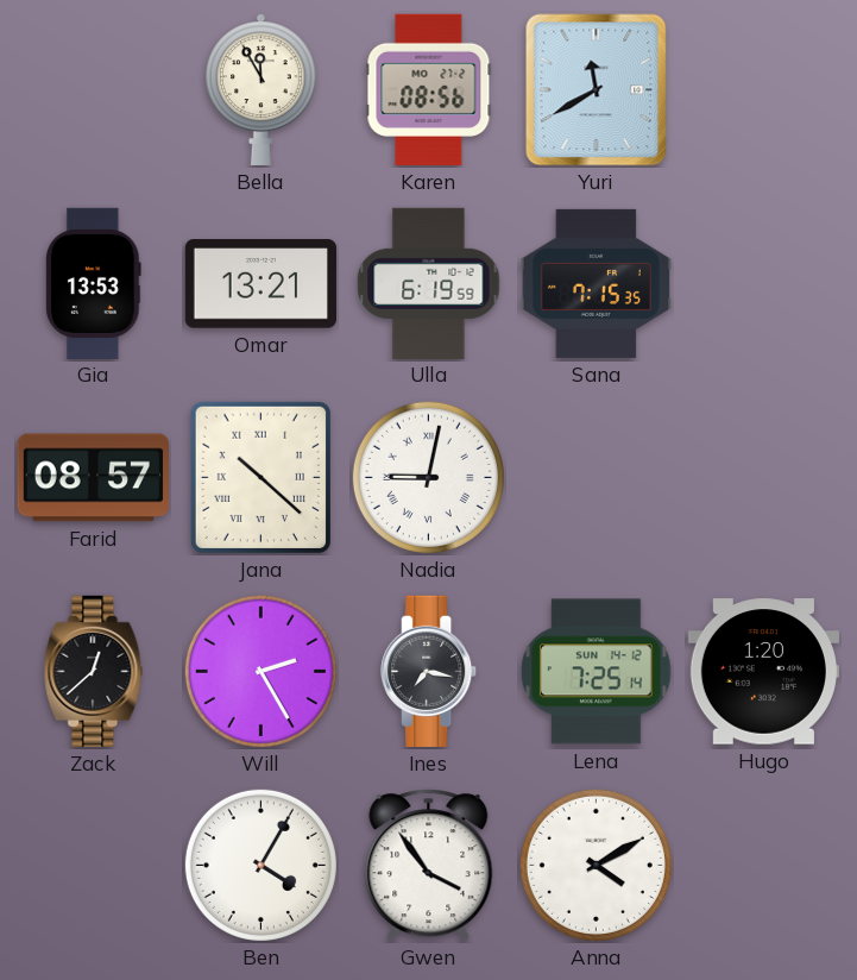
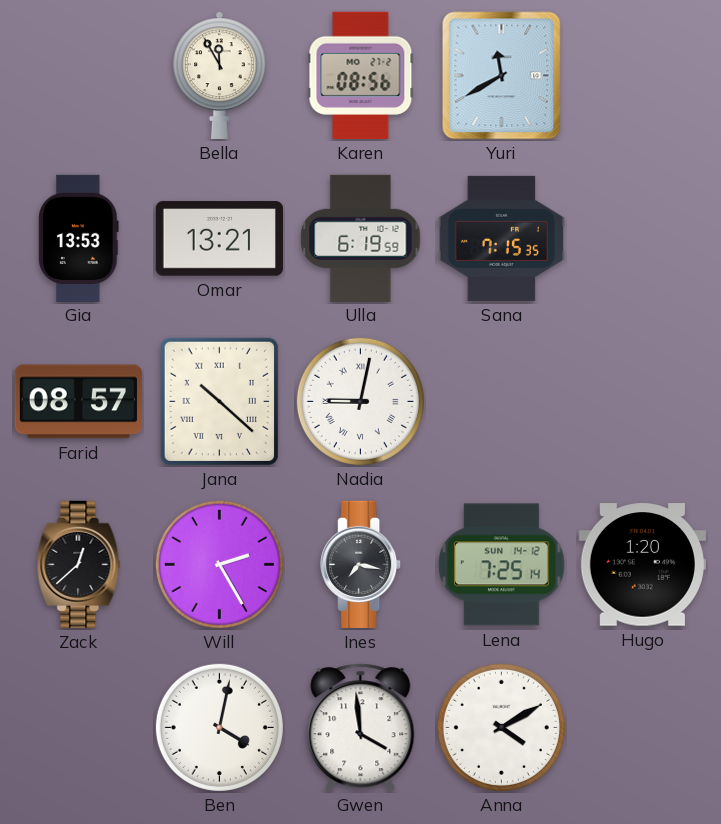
Ben: 4:05 -> 4:02
Gwen: 3:54 -> 3:59
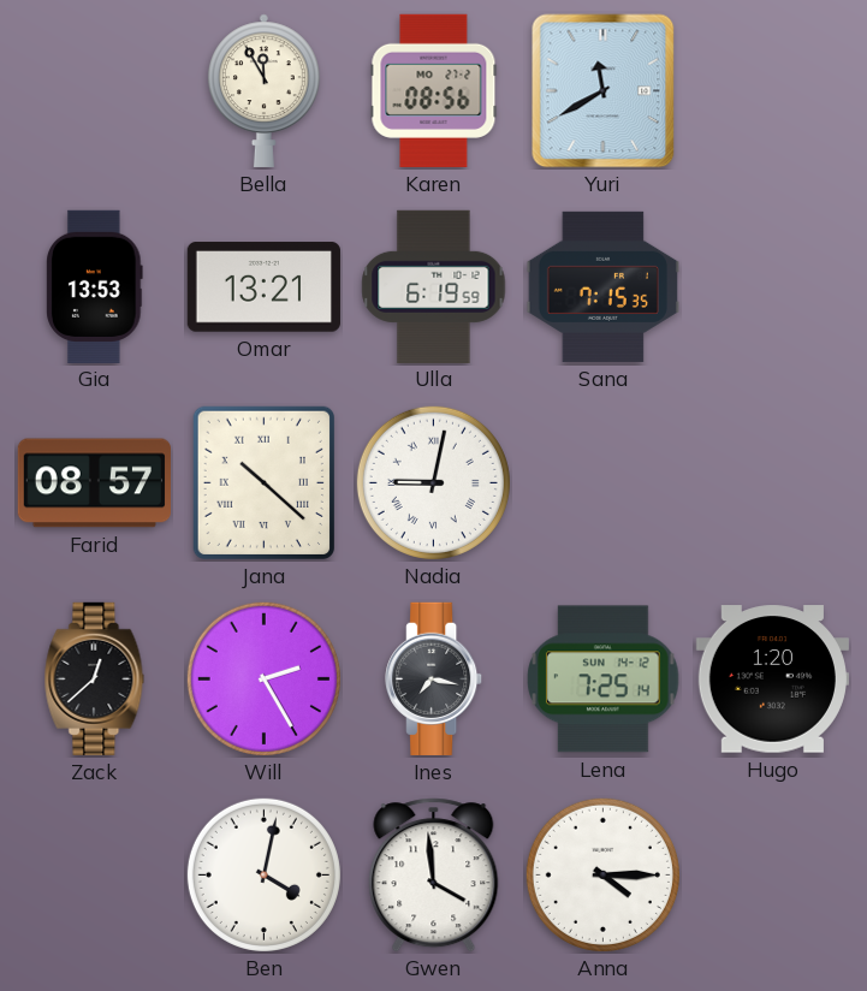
Anna: 4:10 -> 4:15
